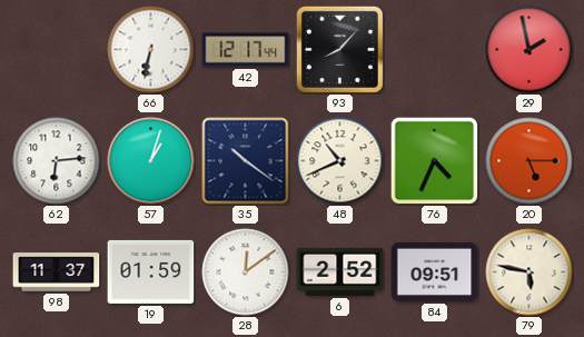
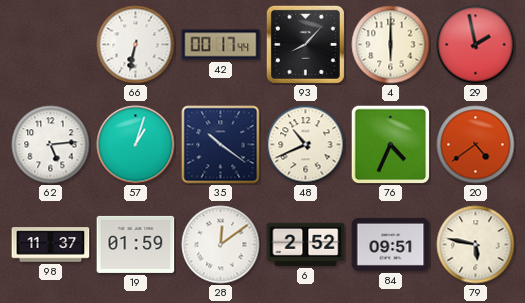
42: 12:17 -> 00:17
4: none -> 6:00
62: 6:14 -> 5:14
20: 5:15 -> 4:39
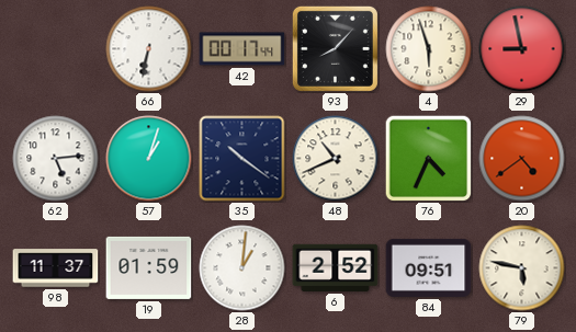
4: 6:00 -> 5:57
29: 1:58 -> 8:58
28: 12:09 -> 1:01
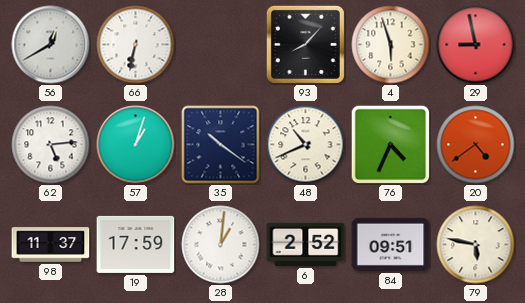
56: none -> 12:40
42: 00:17 -> none
19: 01:59 -> 17:59
